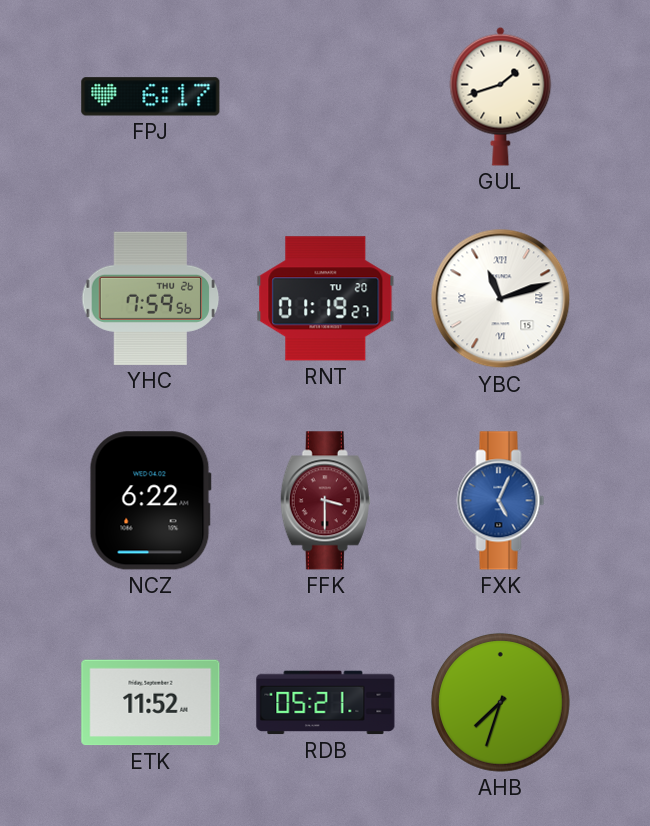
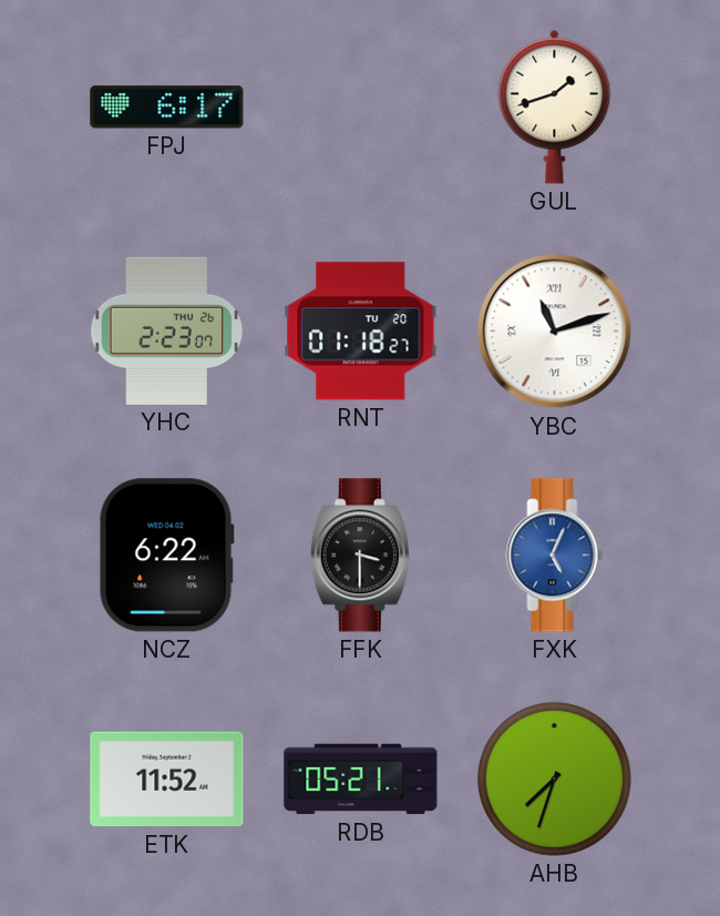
YHC: 7:59 -> 2:23
RNT: 01:19 -> 01:18
FFK dial: burgundy -> black
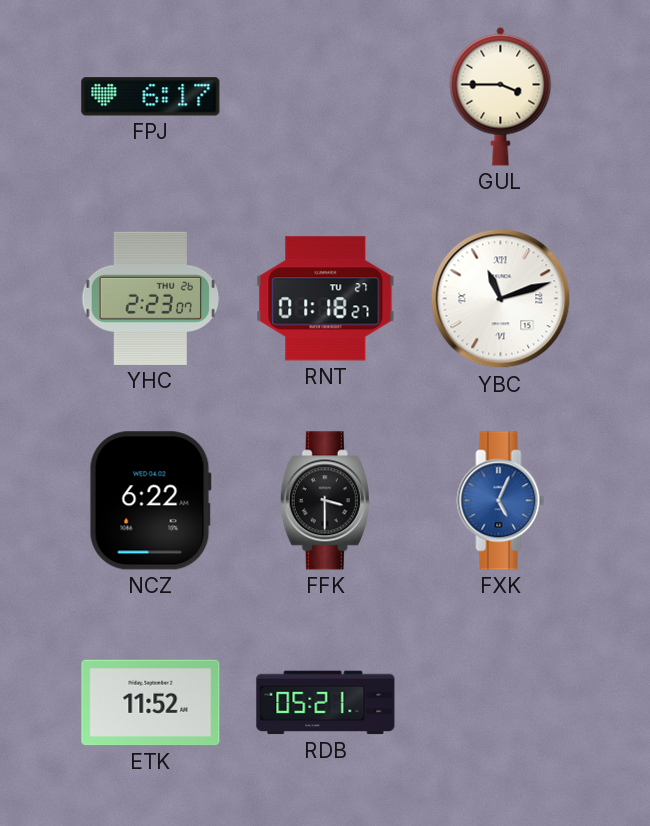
GUL: 1:42 -> 3:45
RNT date: TU 20 -> TU 27
AHB: 7:33 -> none
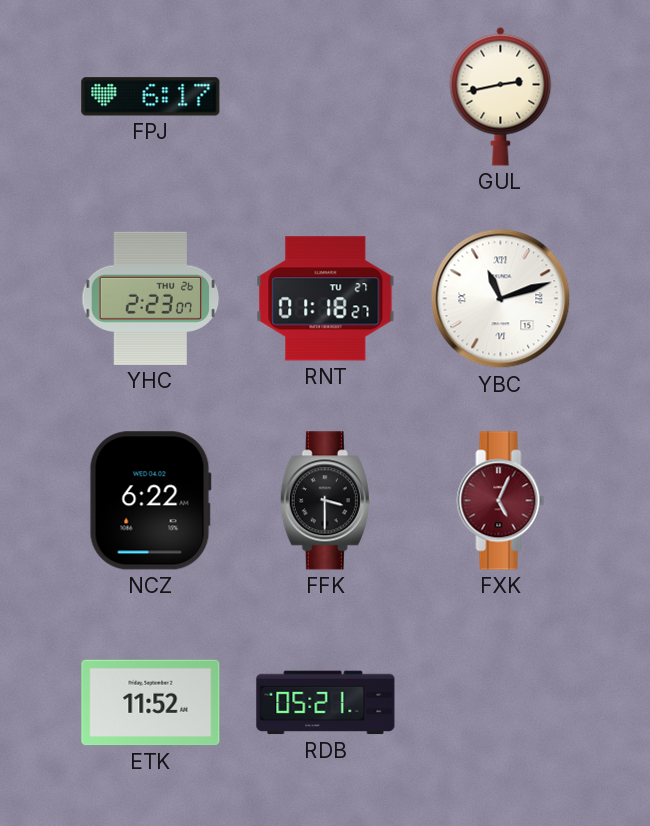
GUL: 3:45 -> 2:43
FXK dial: blue -> burgundy
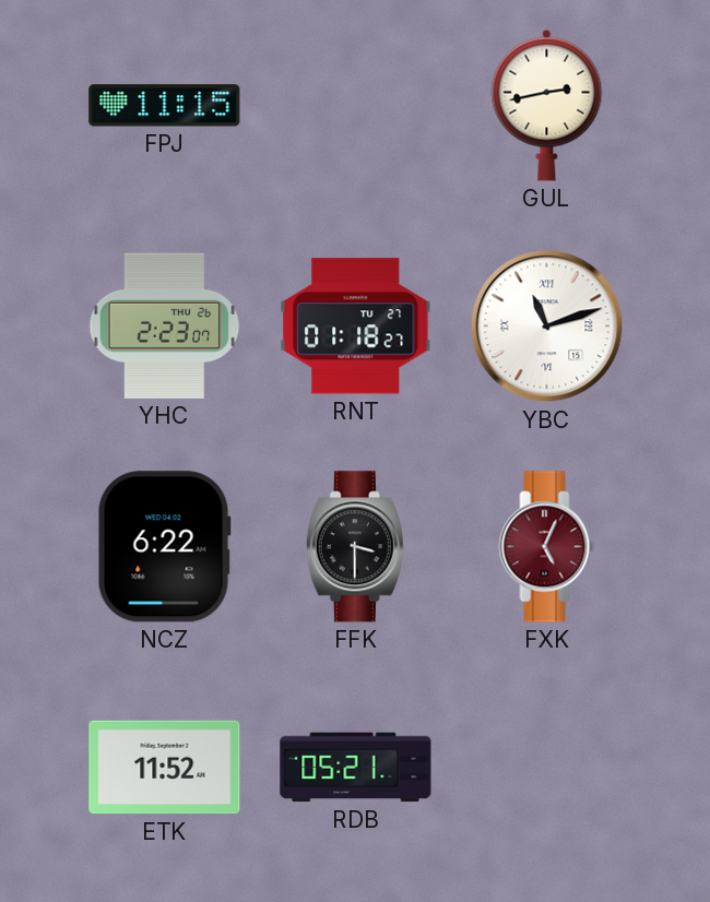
FPJ: 6:17 -> 11:15
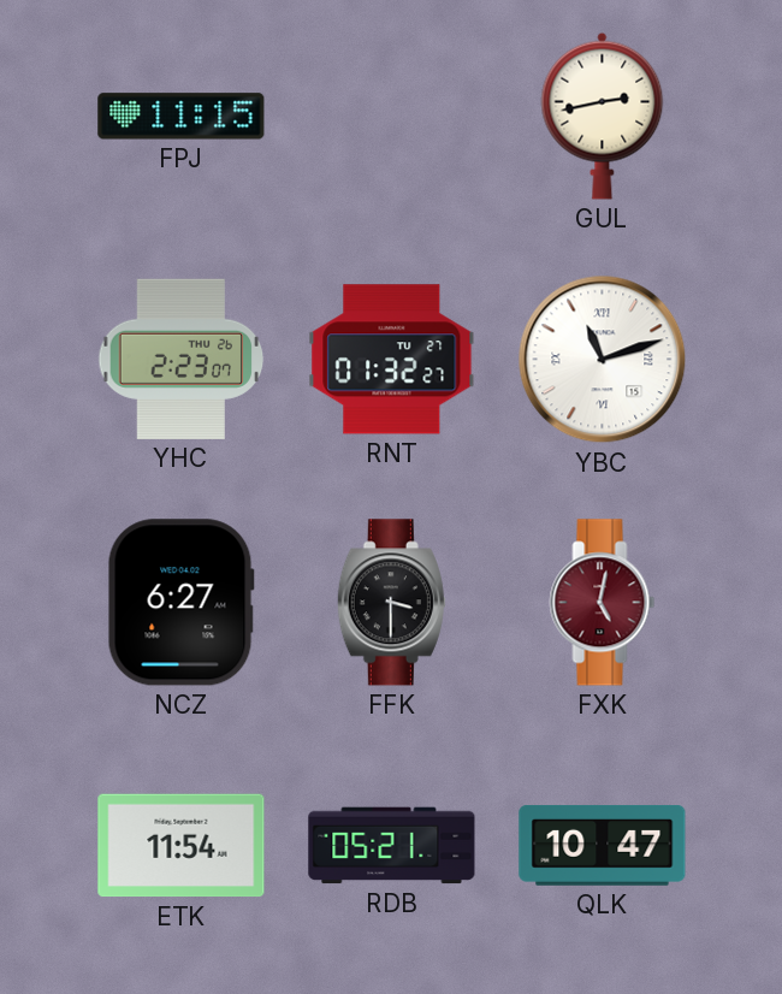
RNT: 01:18 -> 01:32
NCZ: 6:22 -> 6:27
FXK: 5:04 -> 5:02
ETK: 11:52 -> 11:54
QLK: none -> 10:47
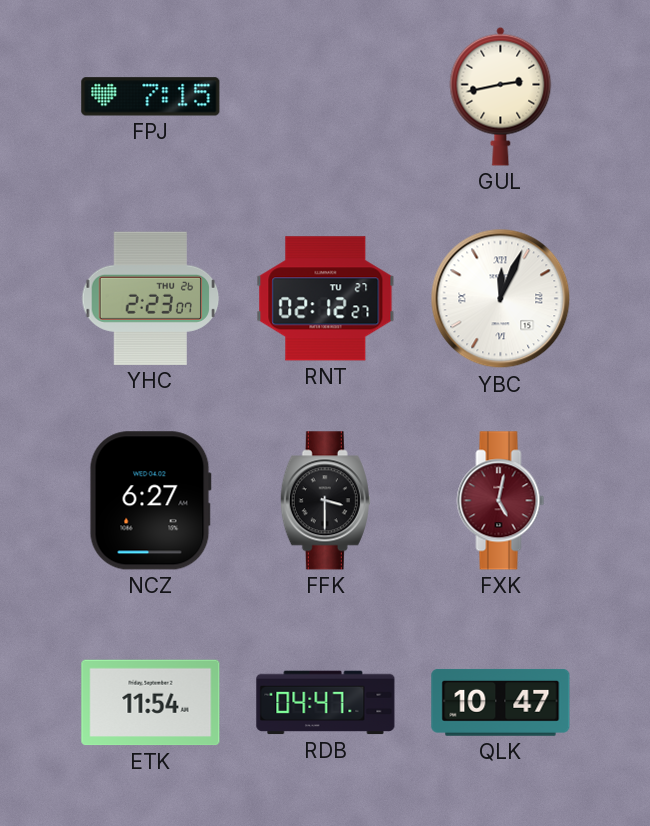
FPJ: 11:15 -> 7:15
RNT: 01:32 -> 02:12
YBC: 11:12 -> 12:04
RDB: 05:21 -> 04:47
